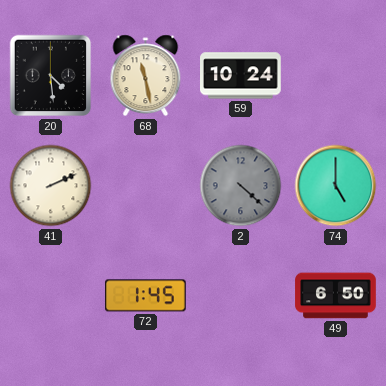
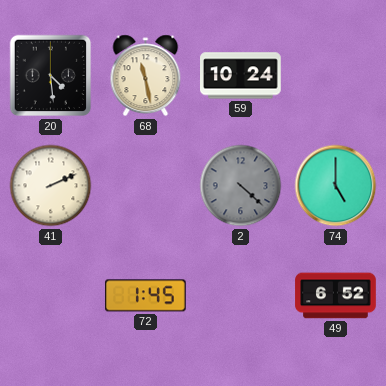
49: 6:50 -> 6:52
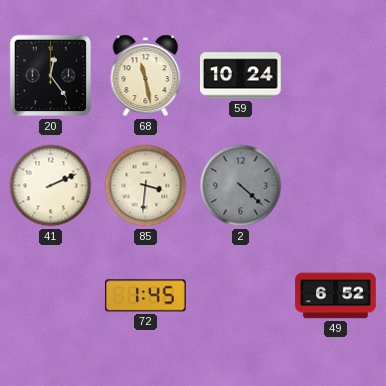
20: 4:29 -> 12:24
85: none -> 3:31
74: 5:00 -> none
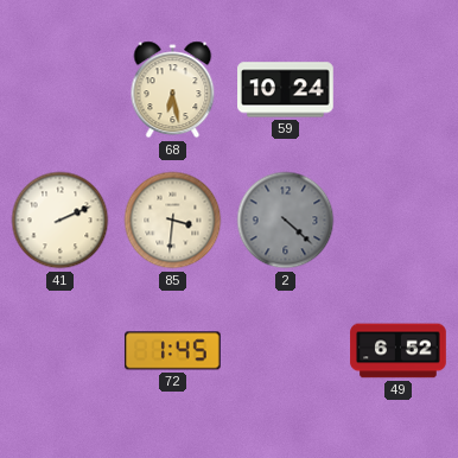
20: 12:24 -> none
68: 11:28 -> 6:28
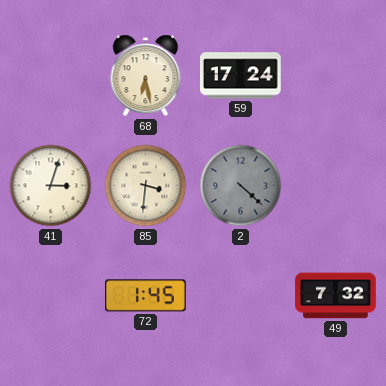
59: 10:24 -> 17:24
41: 2:11 -> 3:03
49: 6:52 -> 7:32
